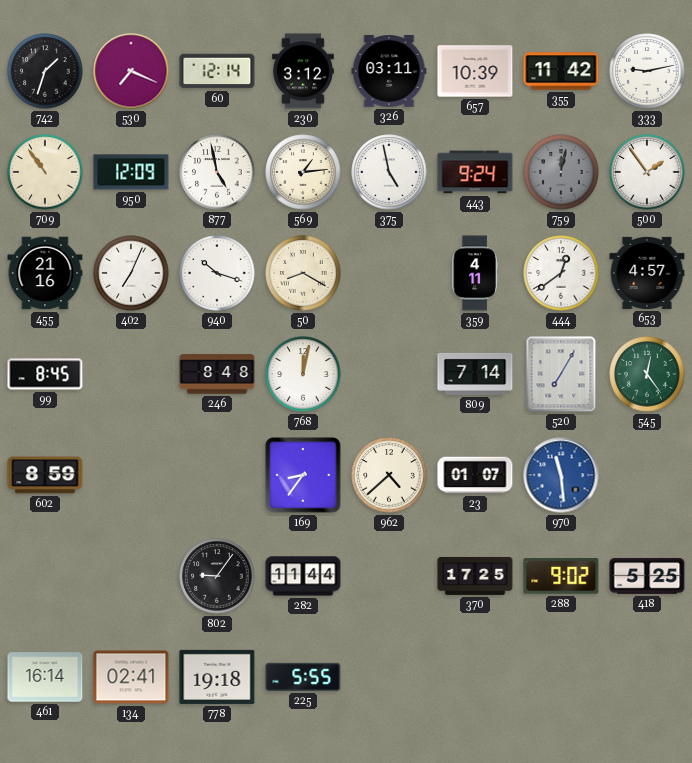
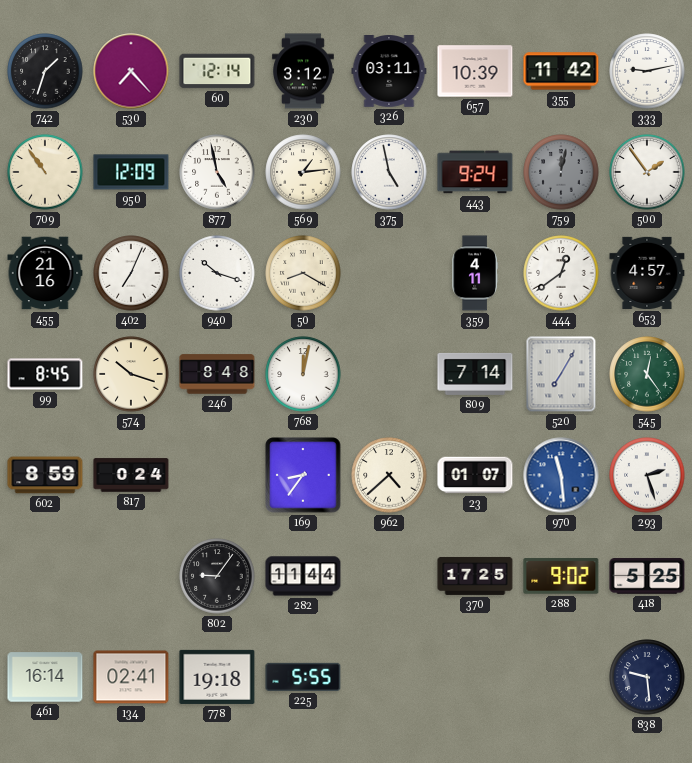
530: 7:19 -> 7:23
574: none -> 10:18
817: none -> 0:24
293: none -> 2:27
838: none -> 9:29
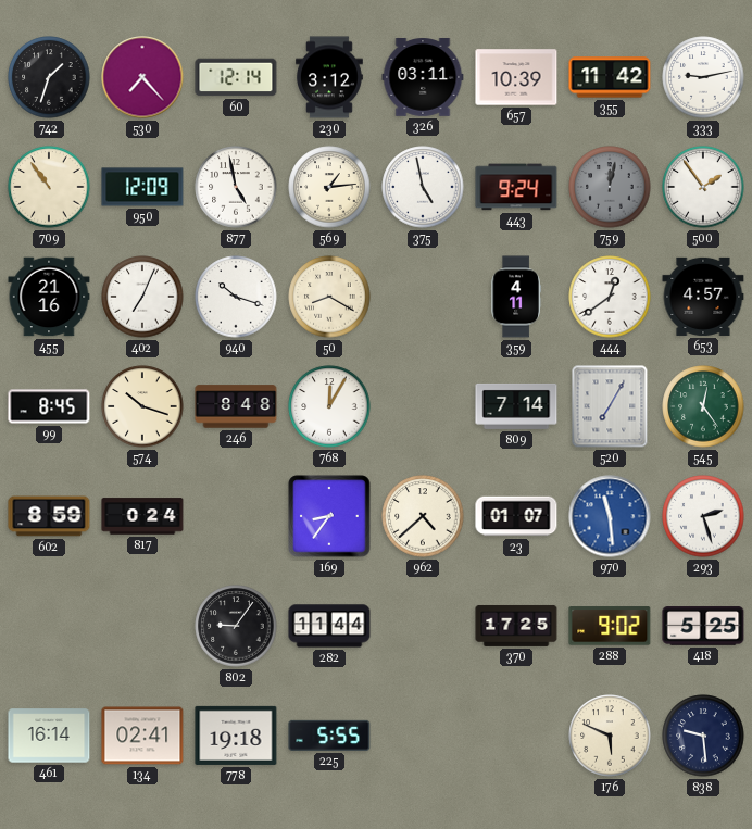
768: 12:02 -> 12:05
176: none -> 5:49
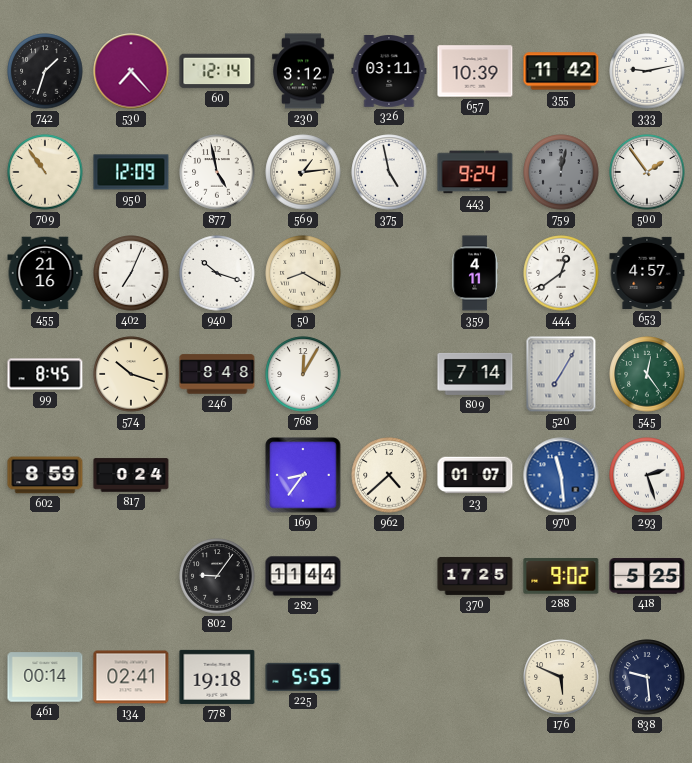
461: 16:14 -> 00:14
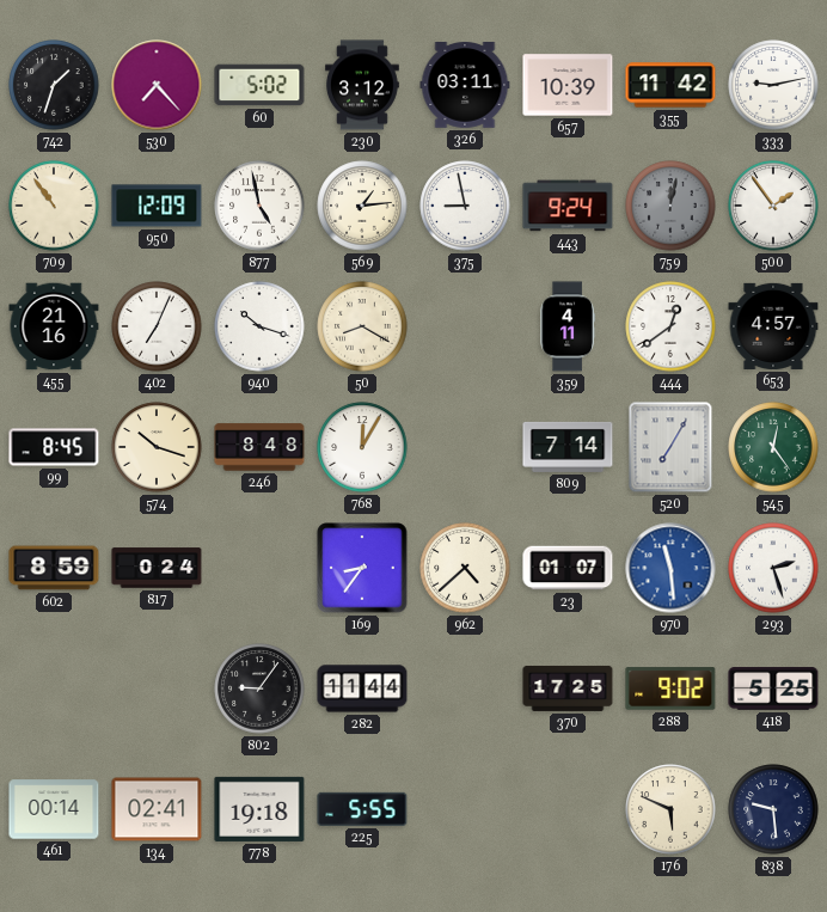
60: 12:14 -> 5:02
375: 4:58 -> 8:58
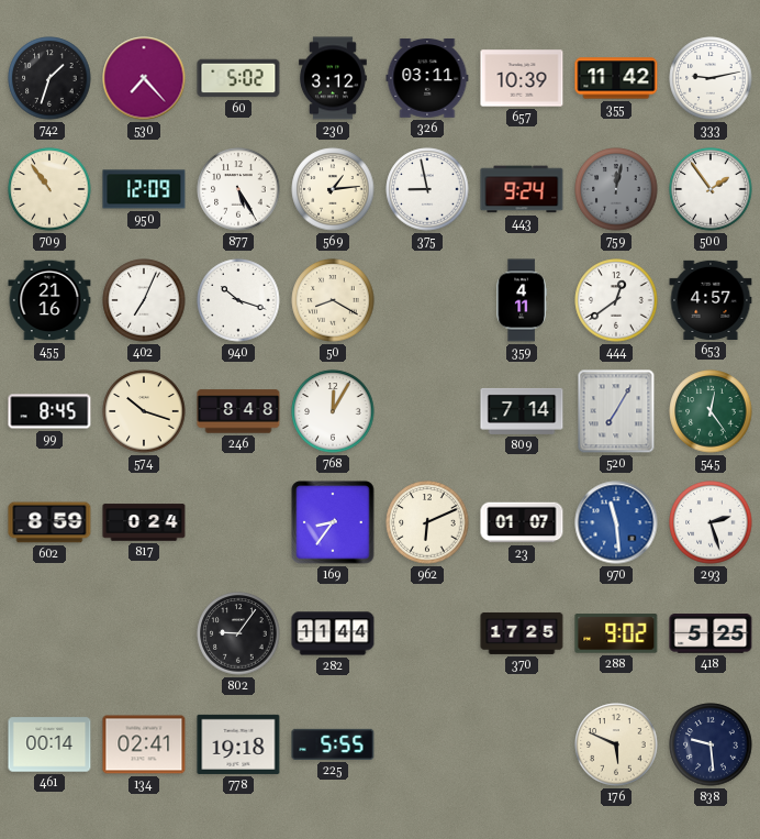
877: 4:58 -> 5:25
962: 4:38 -> 6:11
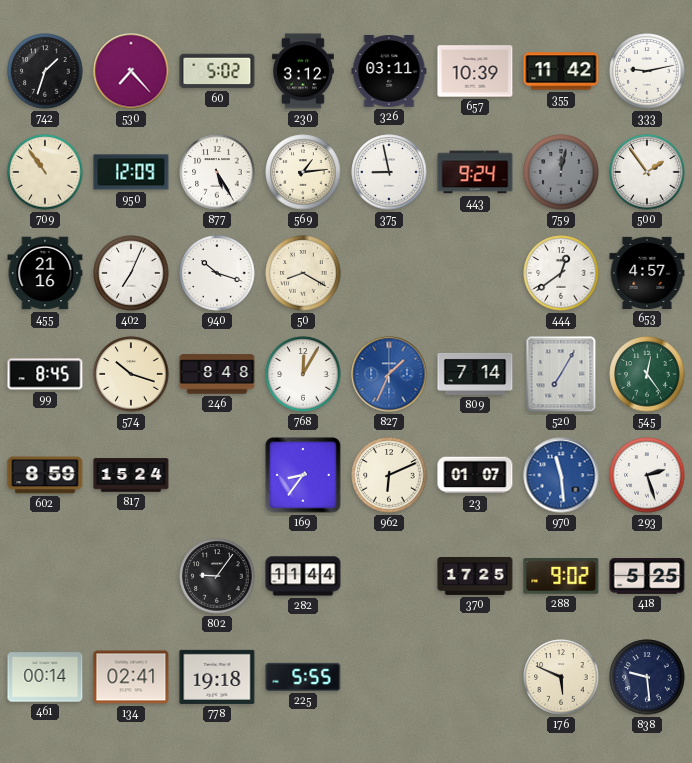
359: 4:11 -> none
827: none -> 1:34
817: 0:24 -> 15:24
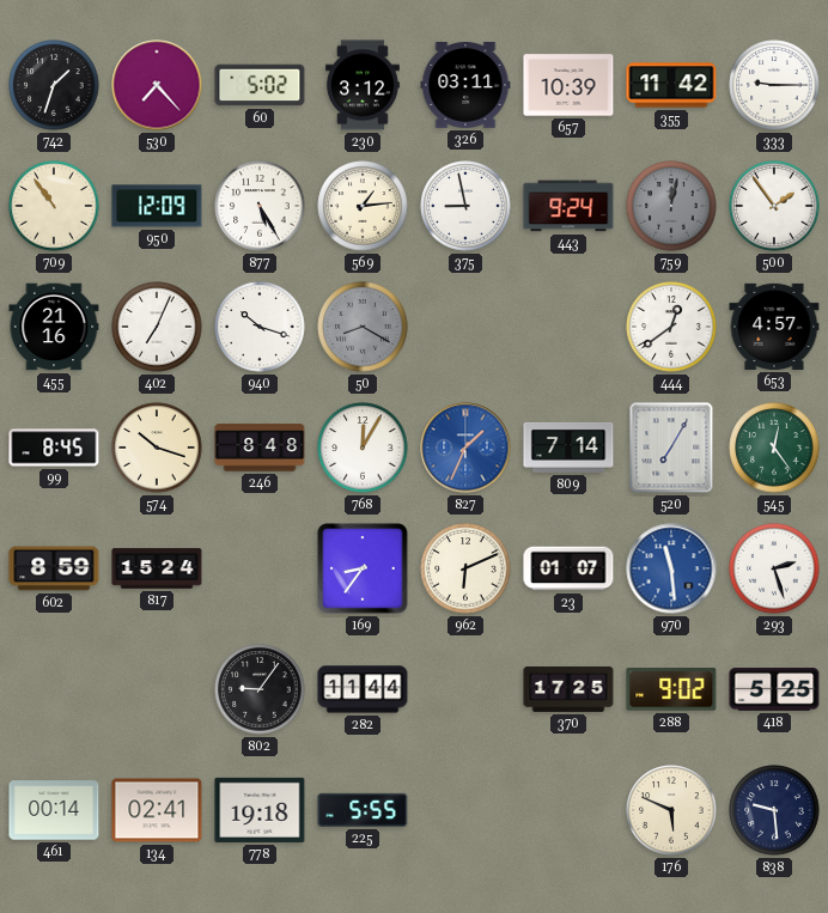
333: 9:13 -> 9:15
50 dial: cream -> grey
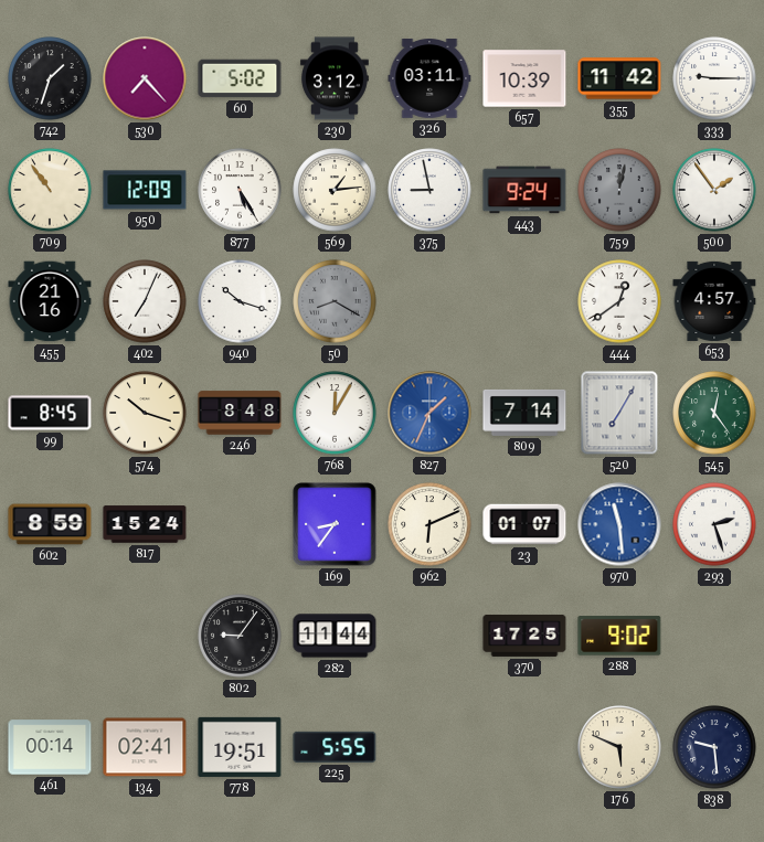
418: 5:25 -> none
778: 19:18 -> 19:51
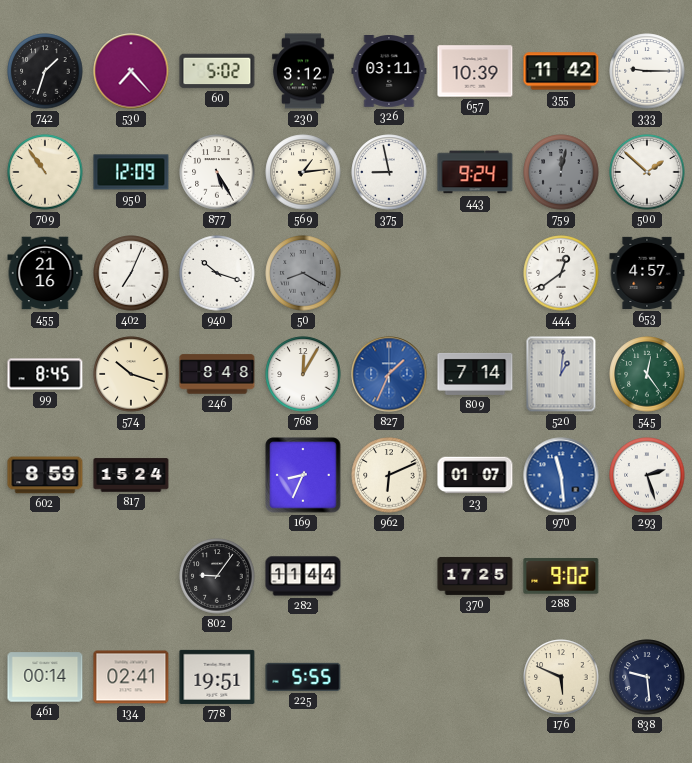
500: 1:54 -> 1:52
520: 7:05 -> 1:01
169: 8:36 -> 8:34
